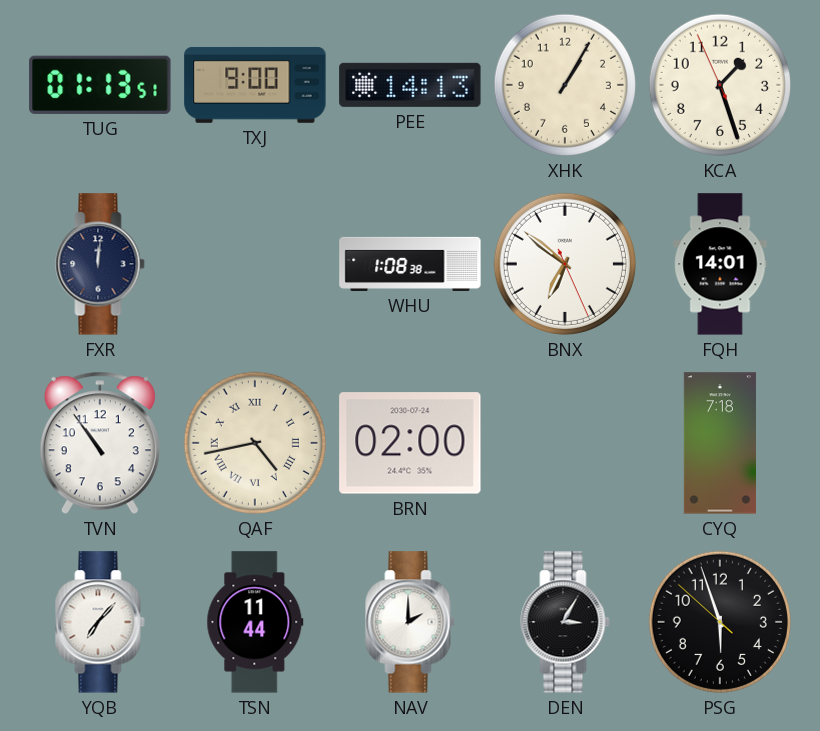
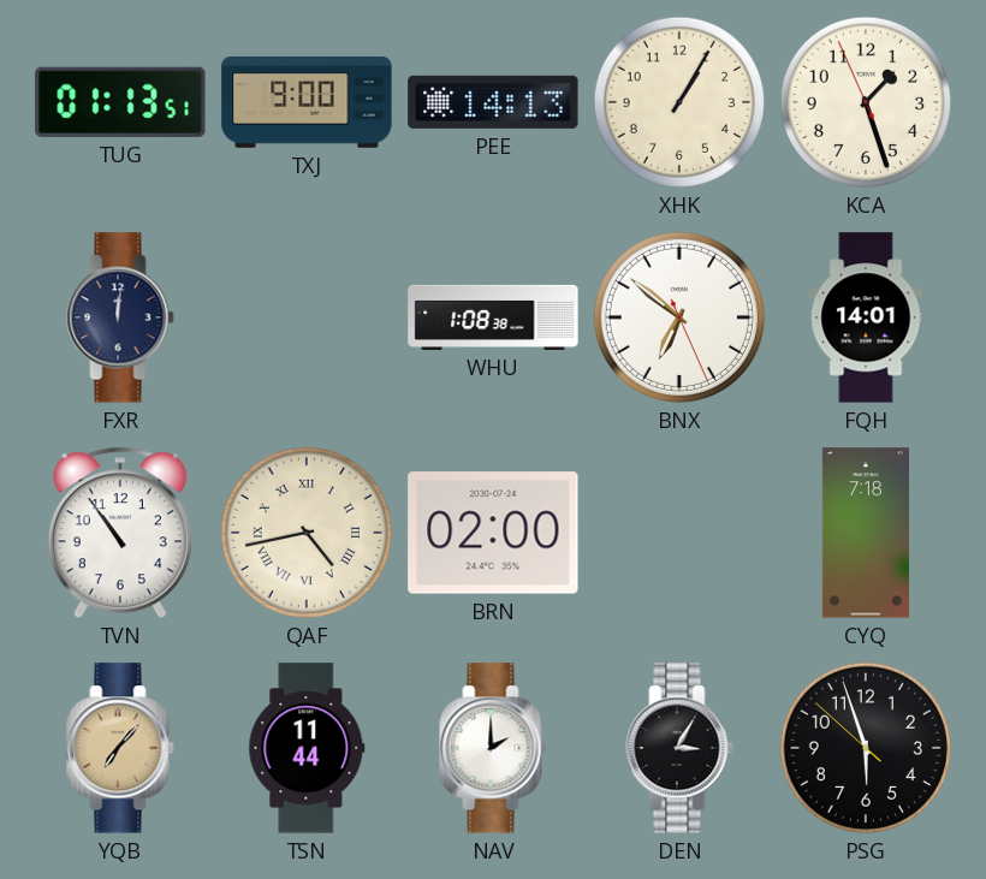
YQB dial: white -> champagne
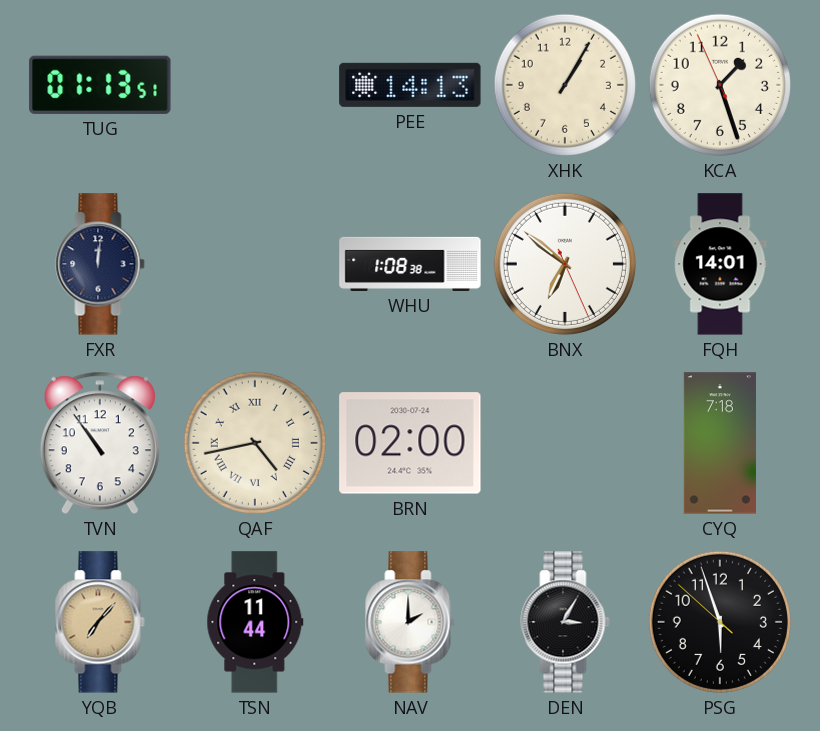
TXJ: 9:00 -> none
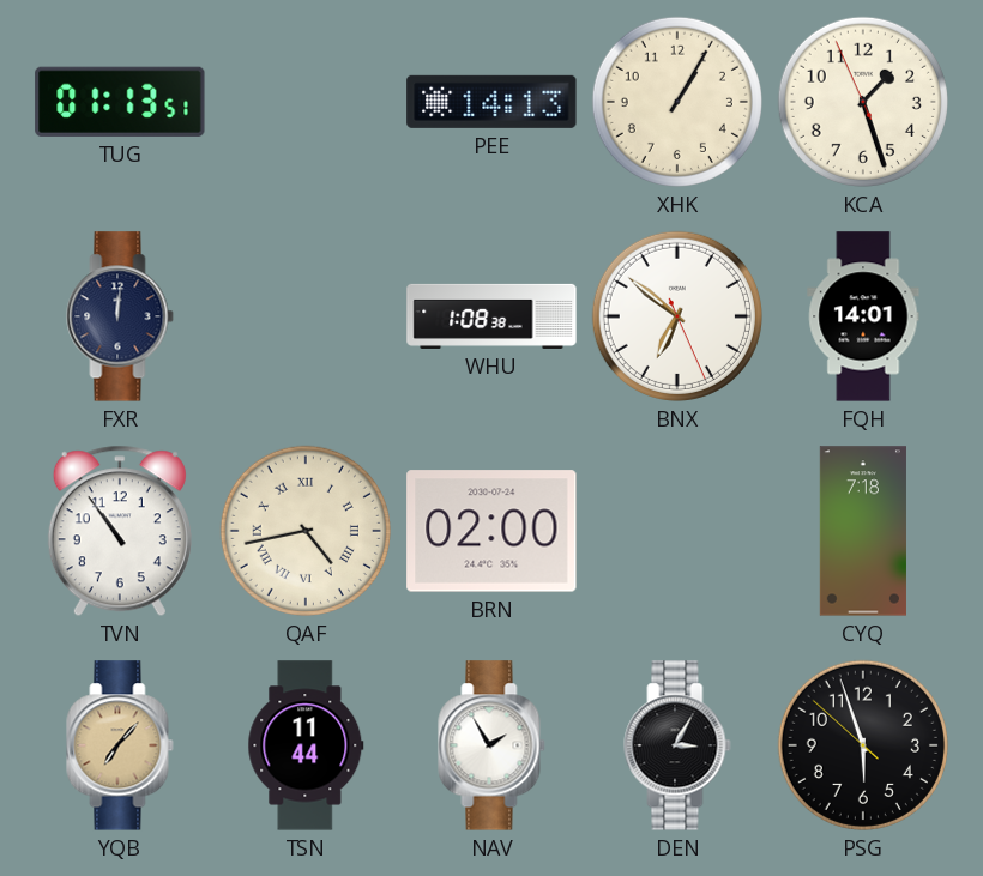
NAV: 2:00 -> 1:55
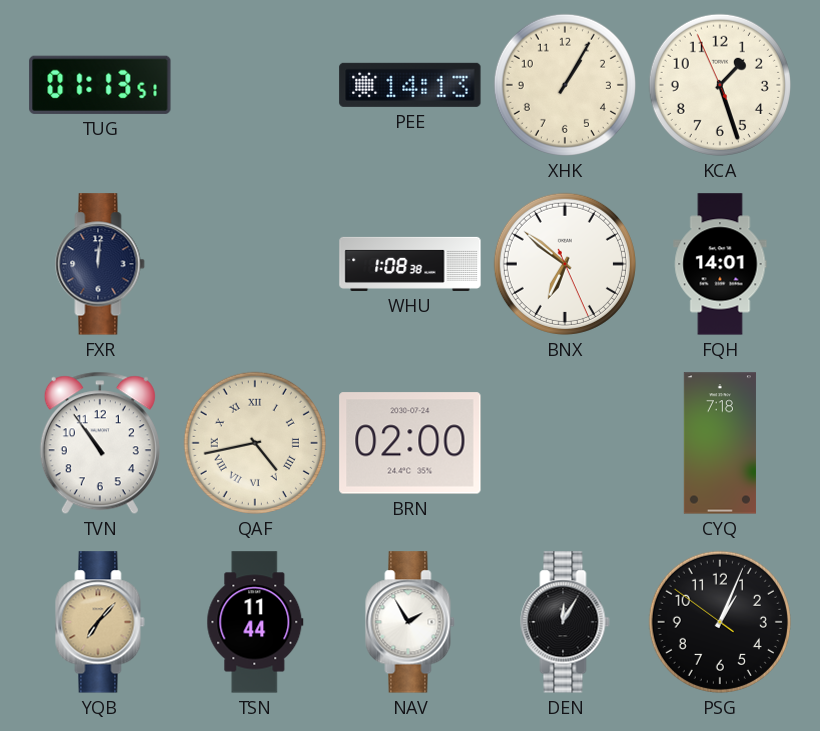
DEN: 3:05 -> 12:05
PSG: 5:56 -> 1:03
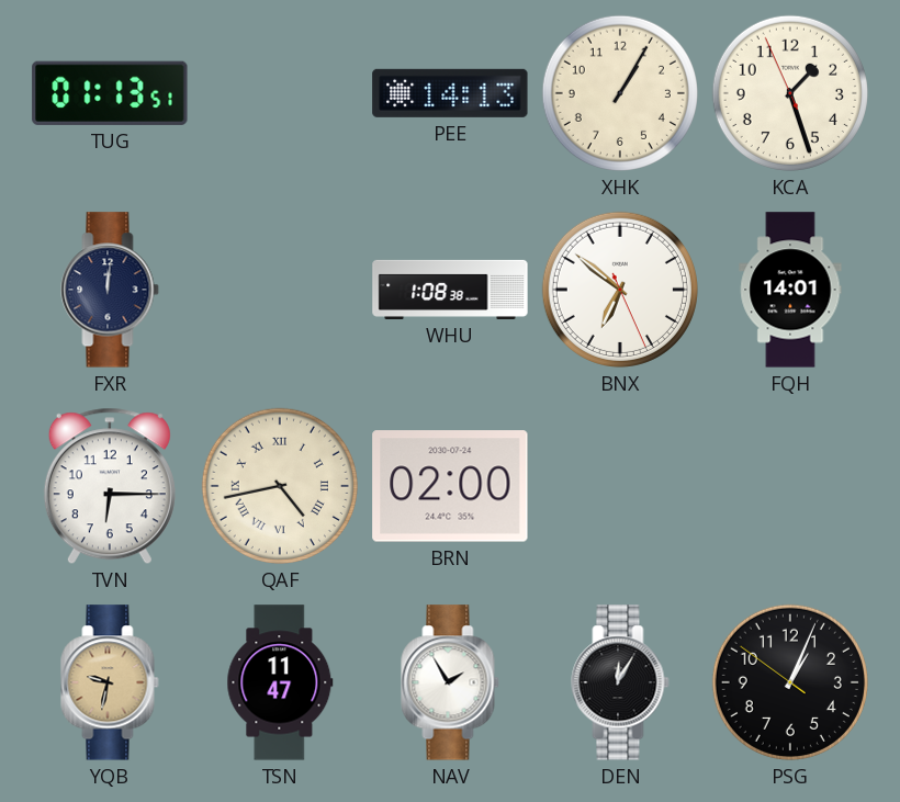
TVN: 10:54 -> 6:15
CYQ: 7:18 -> none
YQB: 7:07 -> 9:32
TSN: 11:44 -> 11:47
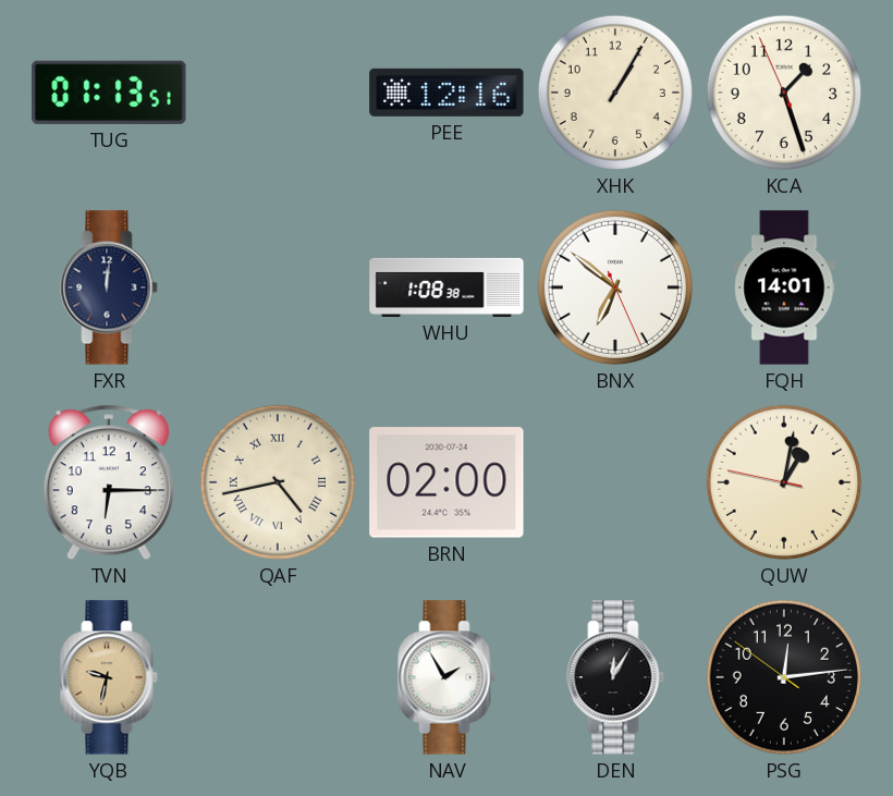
PEE: 14:13 -> 12:16
QUW: none -> 1:01
TSN: 11:47 -> none
PSG: 1:03 -> 12:13
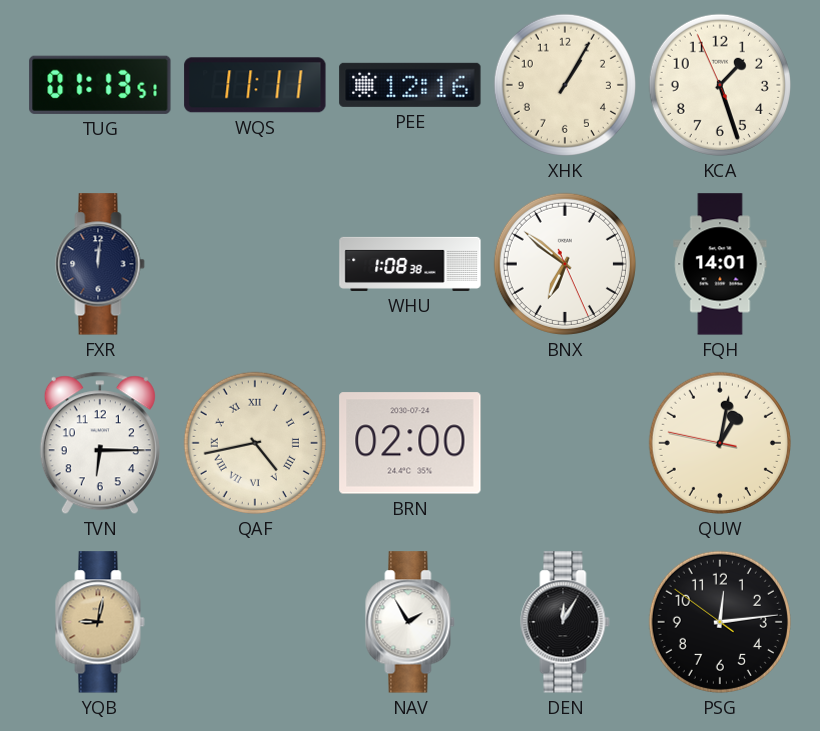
WQS: none -> 11:11
YQB: 9:32 -> 9:02
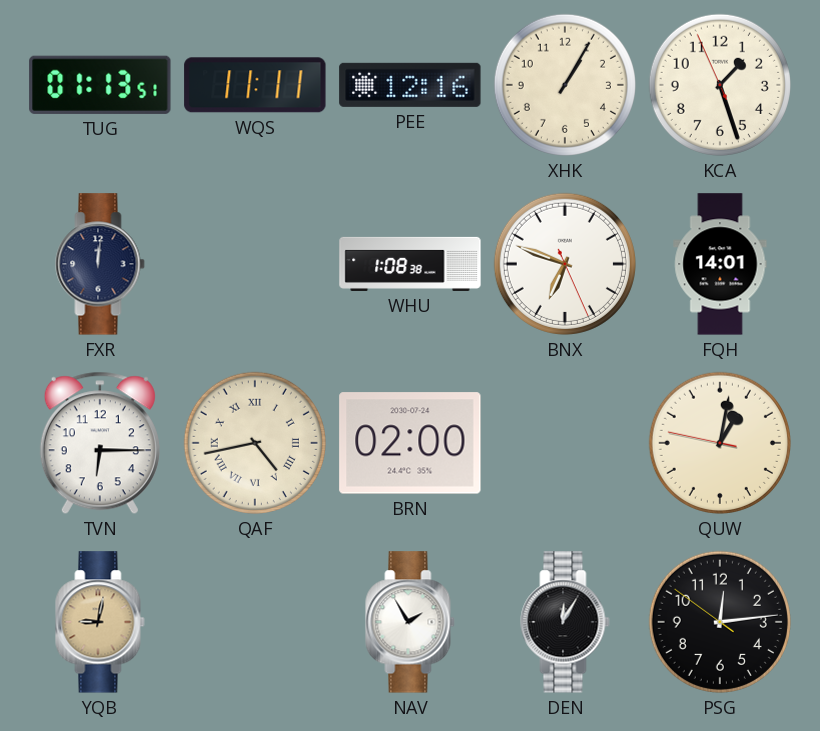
BNX: 6:51 -> 6:48
